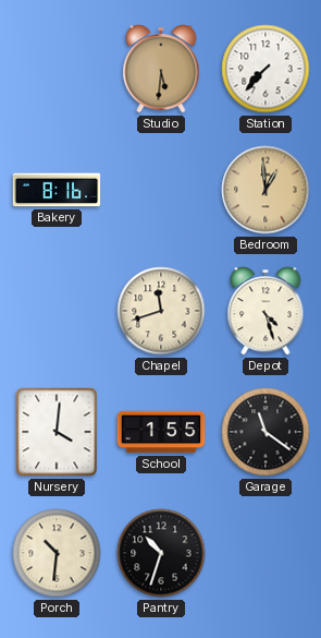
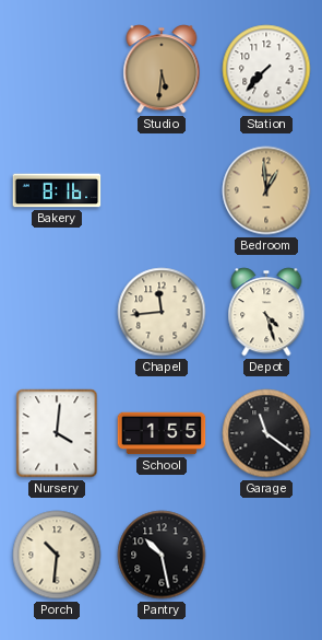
Chapel: 11:42 -> 11:44
Pantry: 10:33 -> 10:28
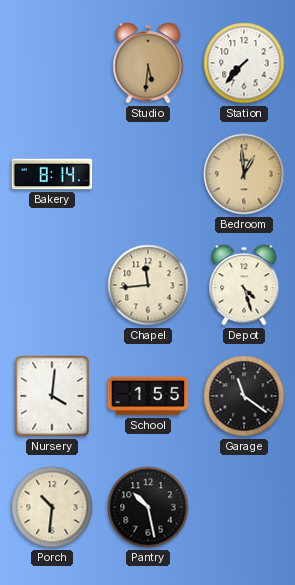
Bakery: 8:16 -> 8:14
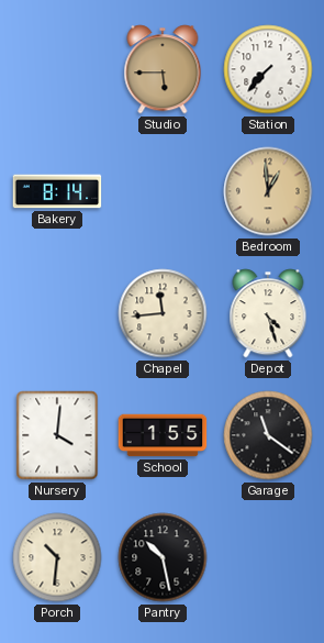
Studio: 5:31 -> 5:45
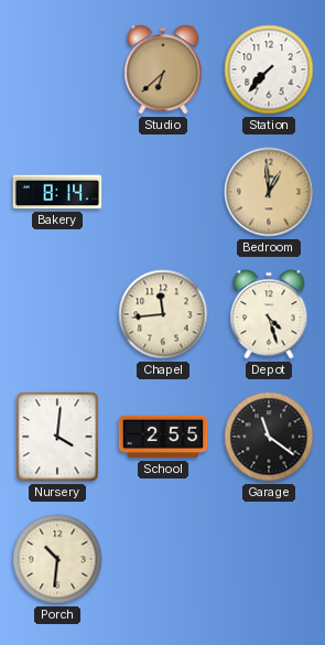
Studio: 5:45 -> 6:38
School: 1:55 -> 2:55
Pantry: 10:28 -> none
